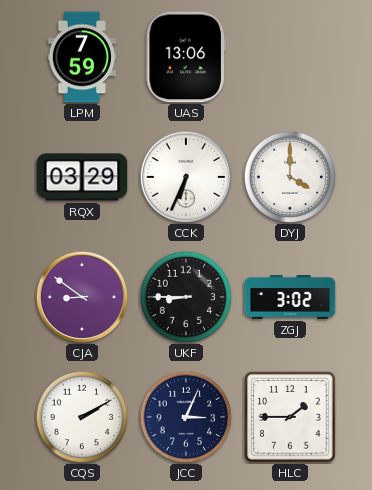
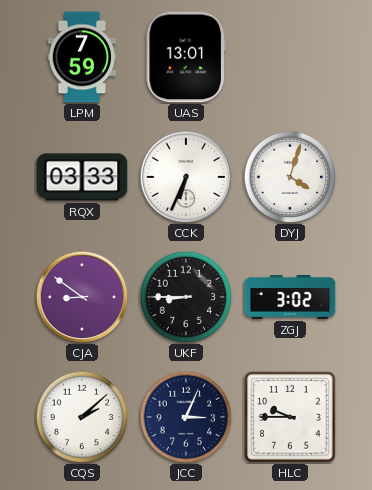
UAS: 13:06 -> 13:01
RQX: 03:29 -> 03:33
DYJ: 4:00 -> 4:03
CQS: 2:10 -> 2:08
HLC: 1:45 -> 9:45
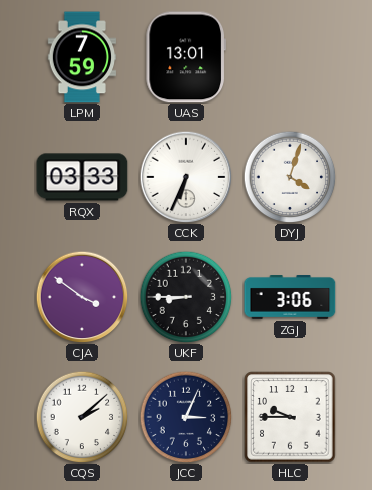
CJA: 8:51 -> 3:51
ZGJ: 3:02 -> 3:06
